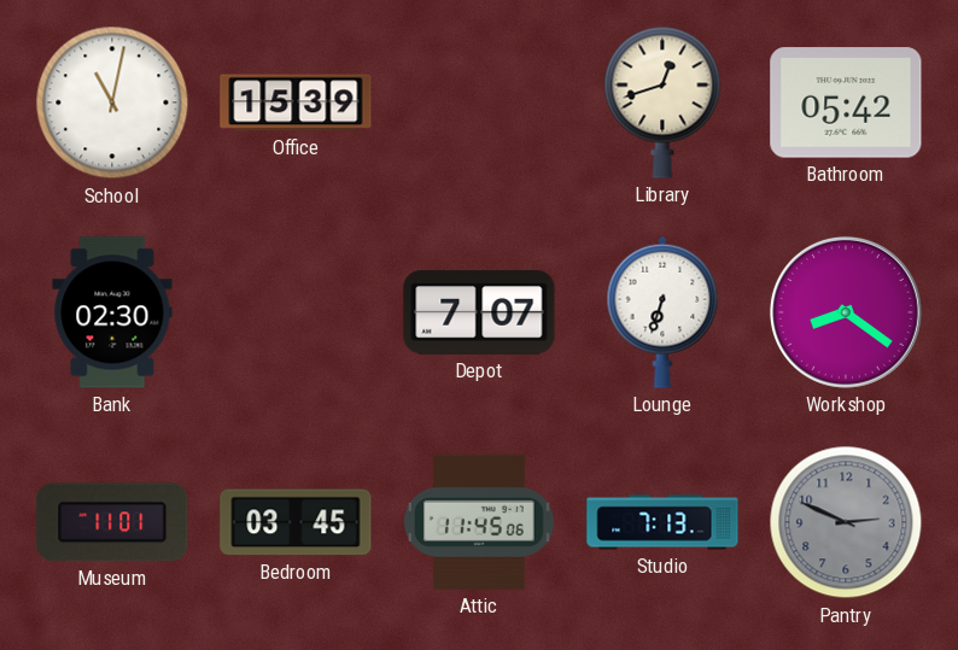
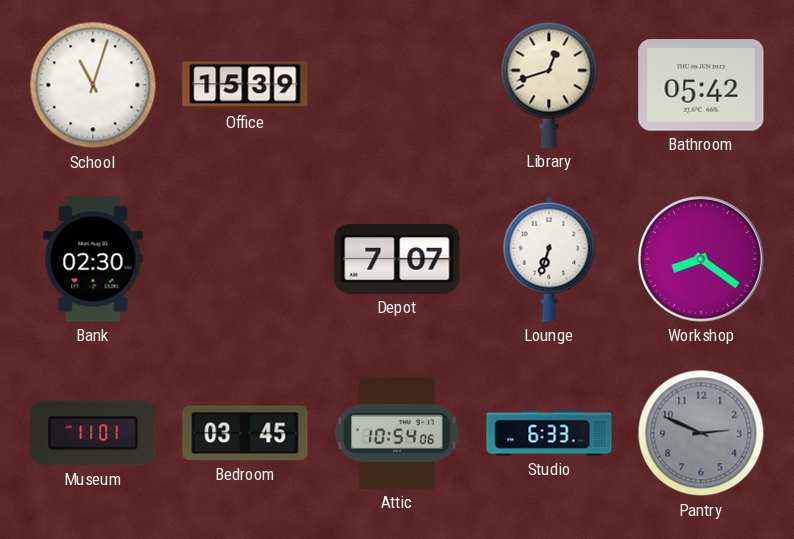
School: 11:02 -> 11:03
Attic: 11:45 -> 10:54
Studio: 7:13 -> 6:33
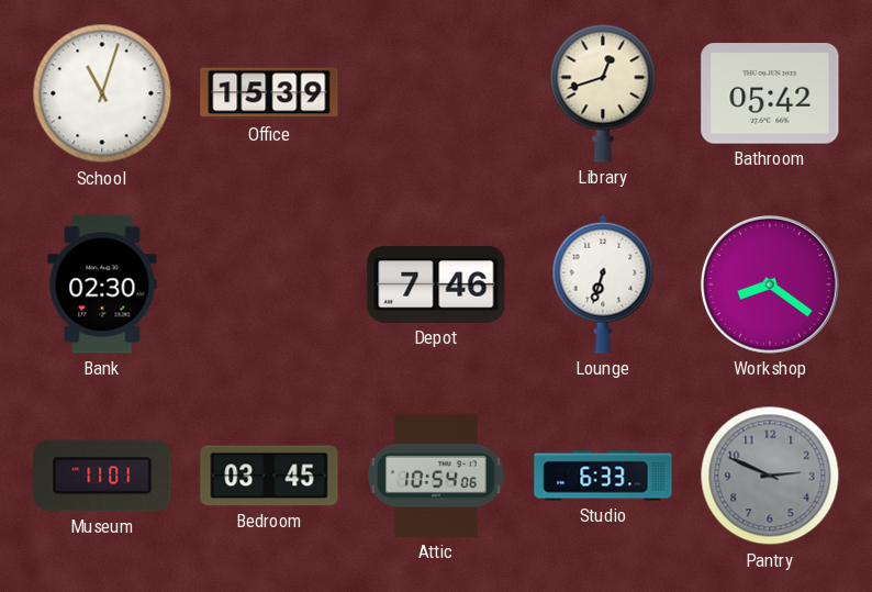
Depot: 7:07 -> 7:46
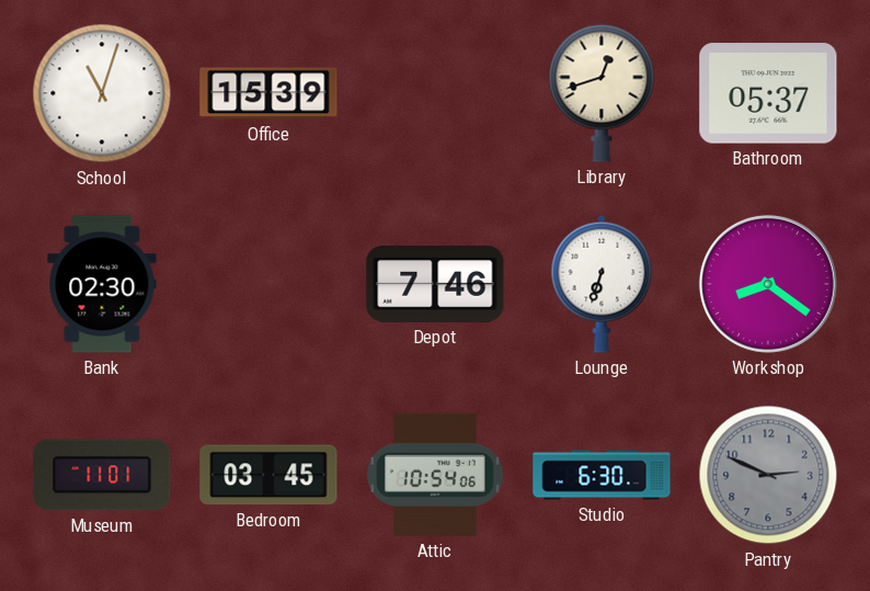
Bathroom: 05:42 -> 05:37
Studio: 6:33 -> 6:30
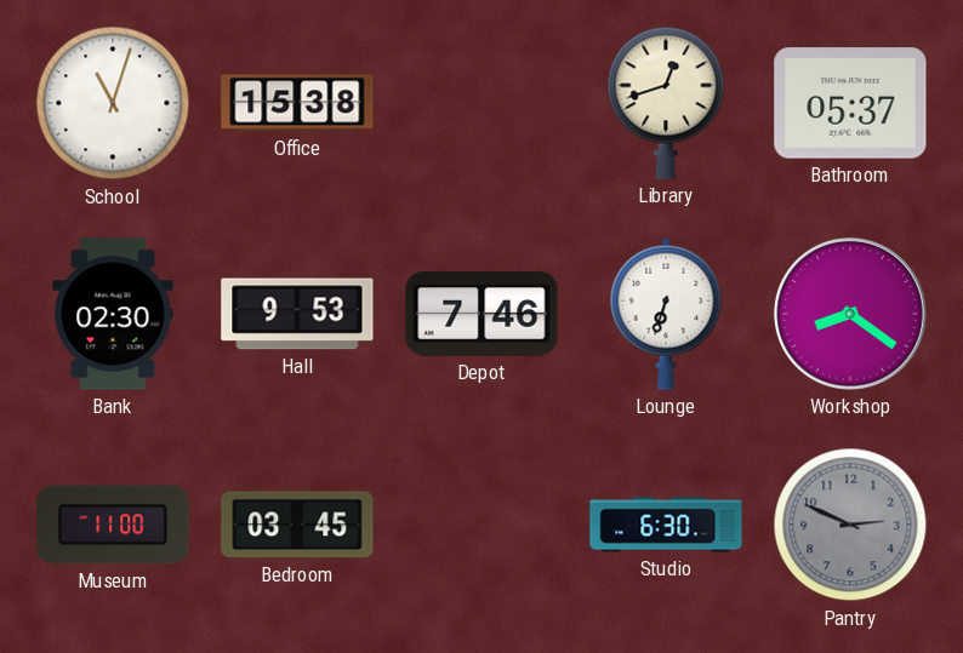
Office: 15:39 -> 15:38
Hall: none -> 9:53
Museum: 11:01 -> 11:00
Attic: 10:54 -> none
